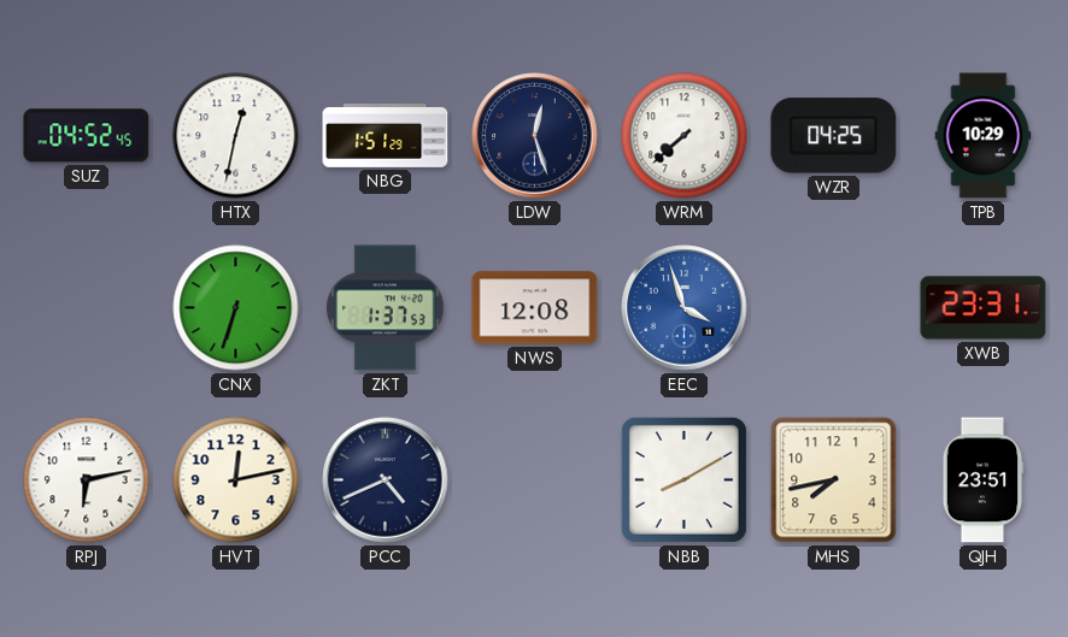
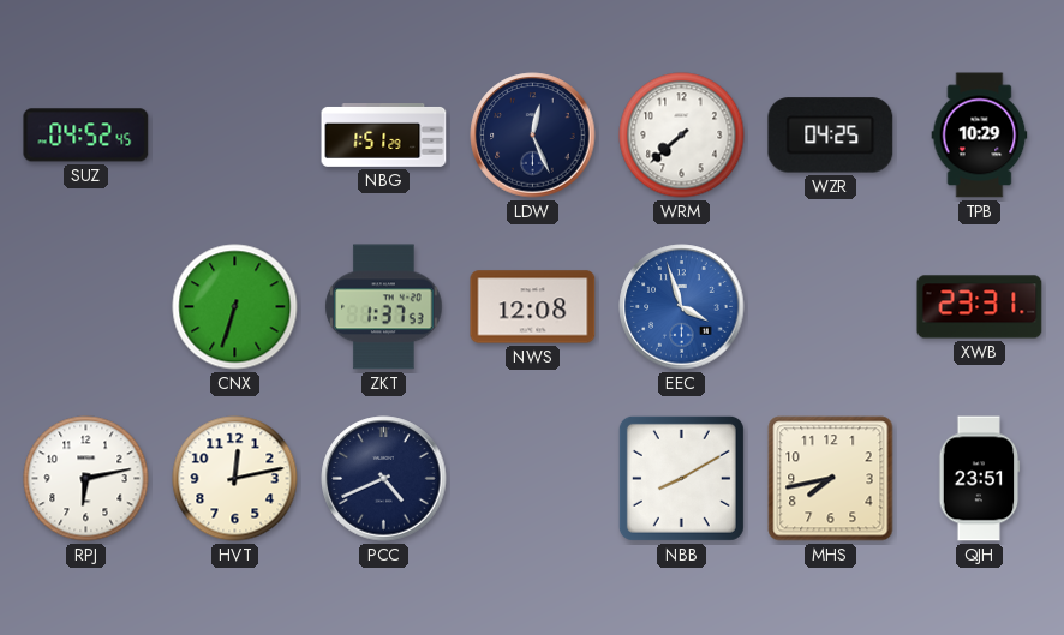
HTX: 12:32 -> none
LDW: 12:27 -> 12:26
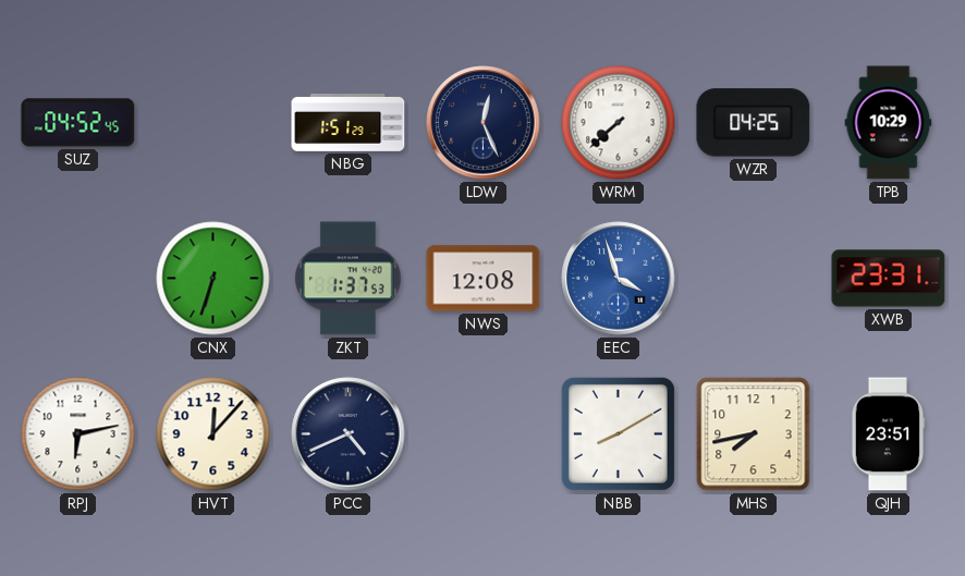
HVT: 12:13 -> 12:07
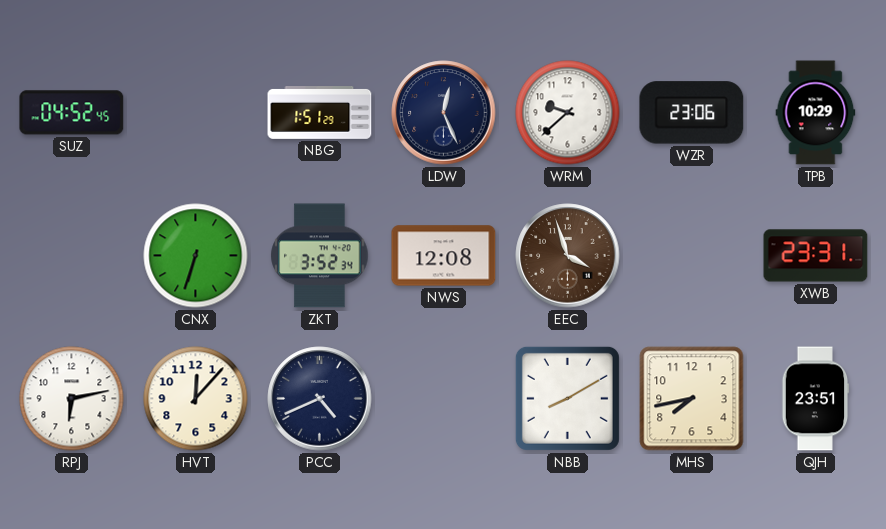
WRM: 7:38 -> 9:38
WZR: 04:25 -> 23:06
ZKT: 1:37 -> 3:52
EEC dial: blue -> brown
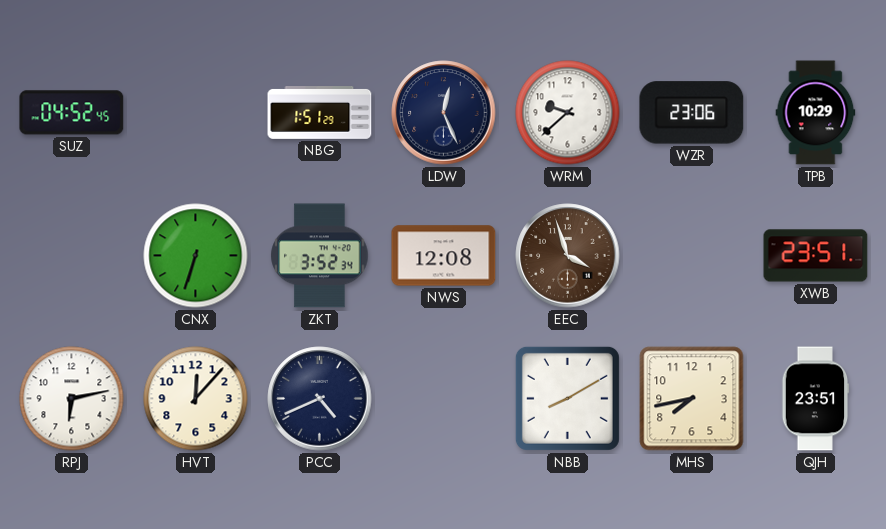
XWB: 23:31 -> 23:51
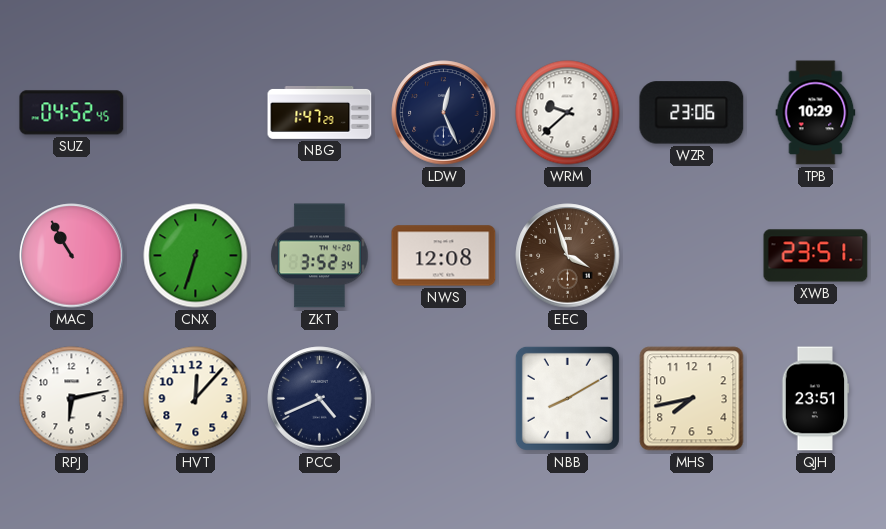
NBG: 1:51 -> 1:47
MAC: none -> 10:55
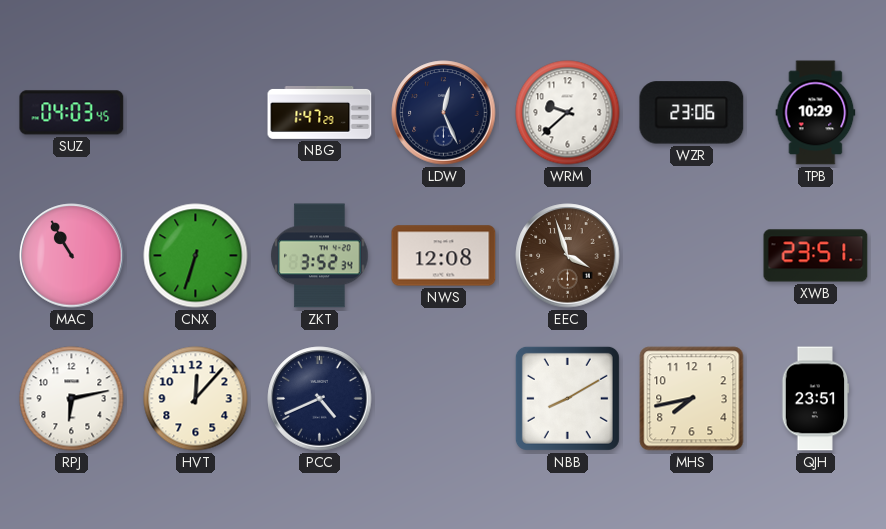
SUZ: 04:52 -> 04:03
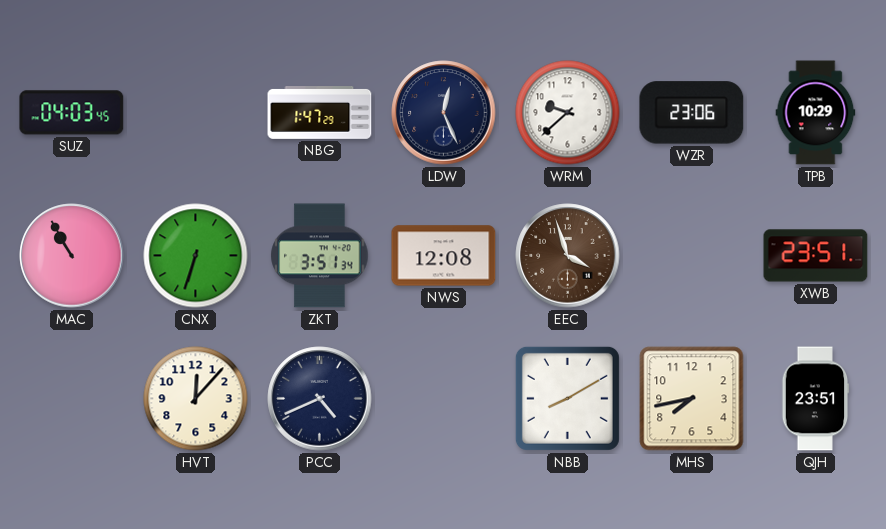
ZKT: 3:52 -> 3:51
RPJ: 6:13 -> none
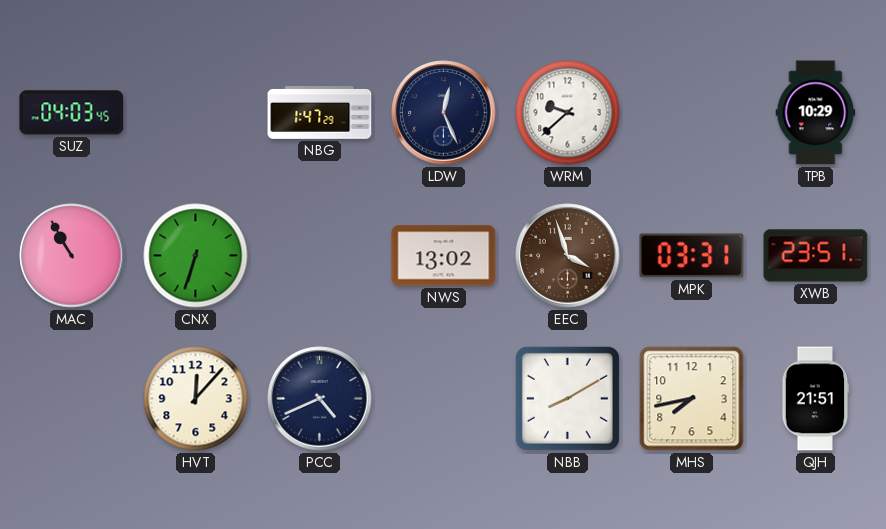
WZR: 23:06 -> none
ZKT: 3:51 -> none
NWS: 12:08 -> 13:02
MPK: none -> 03:31
QJH: 23:51 -> 21:51
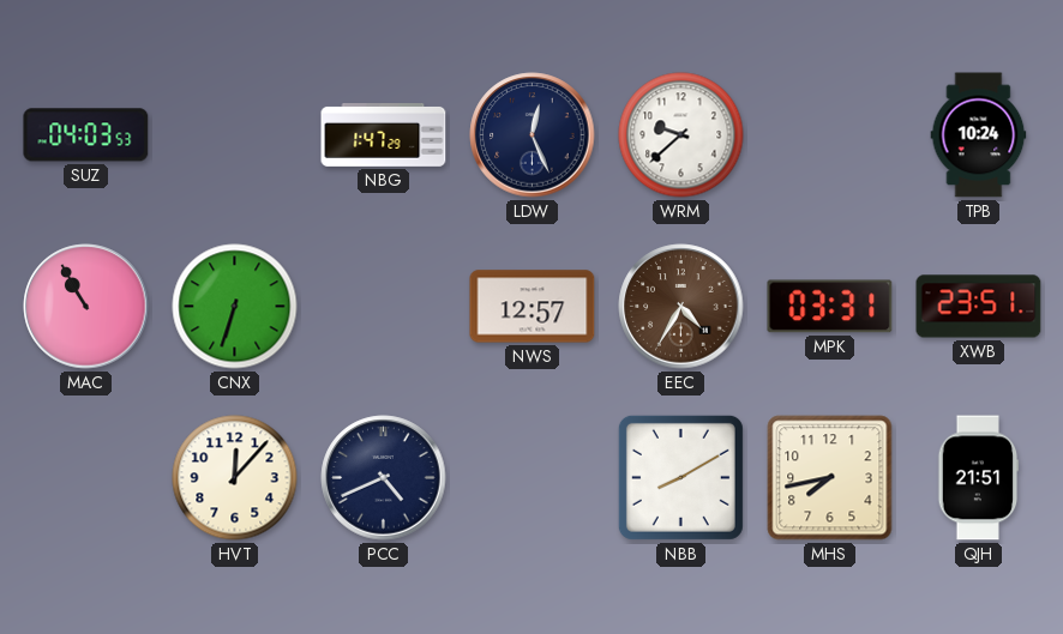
SUZ: 04:03:45 -> 04:03:53
TPB: 10:29 -> 10:24
NWS: 13:02 -> 12:57
EEC: 3:57 -> 4:35
